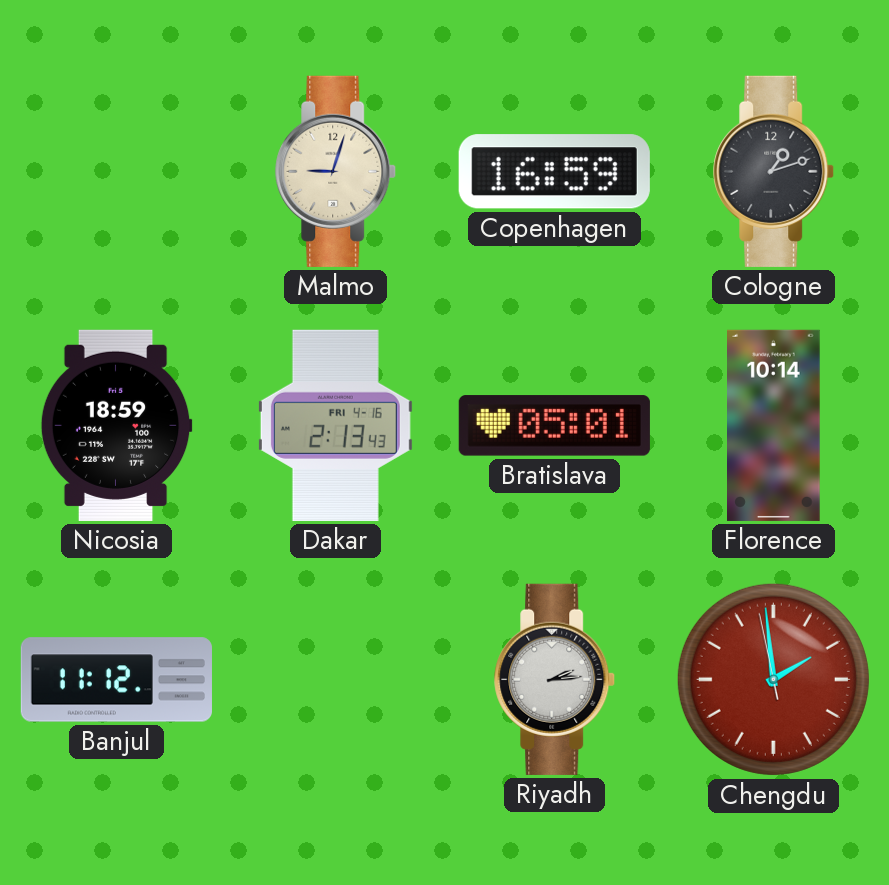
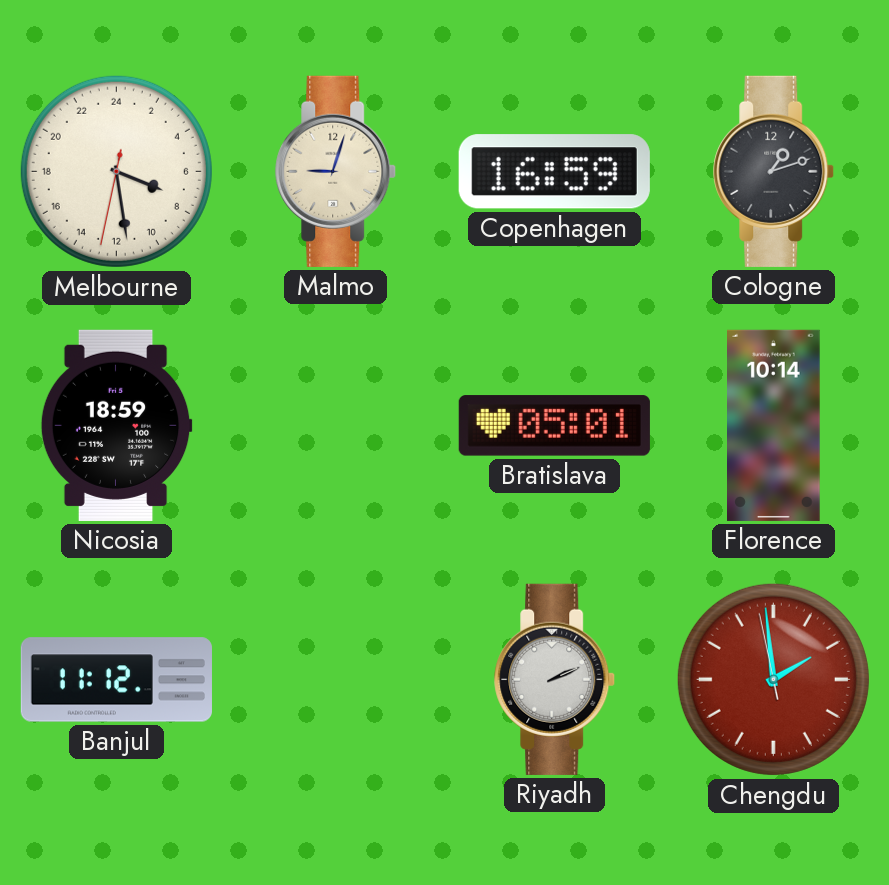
Melbourne: none -> 7:28
Dakar: 2:13 -> none
Riyadh: 2:14 -> 2:11
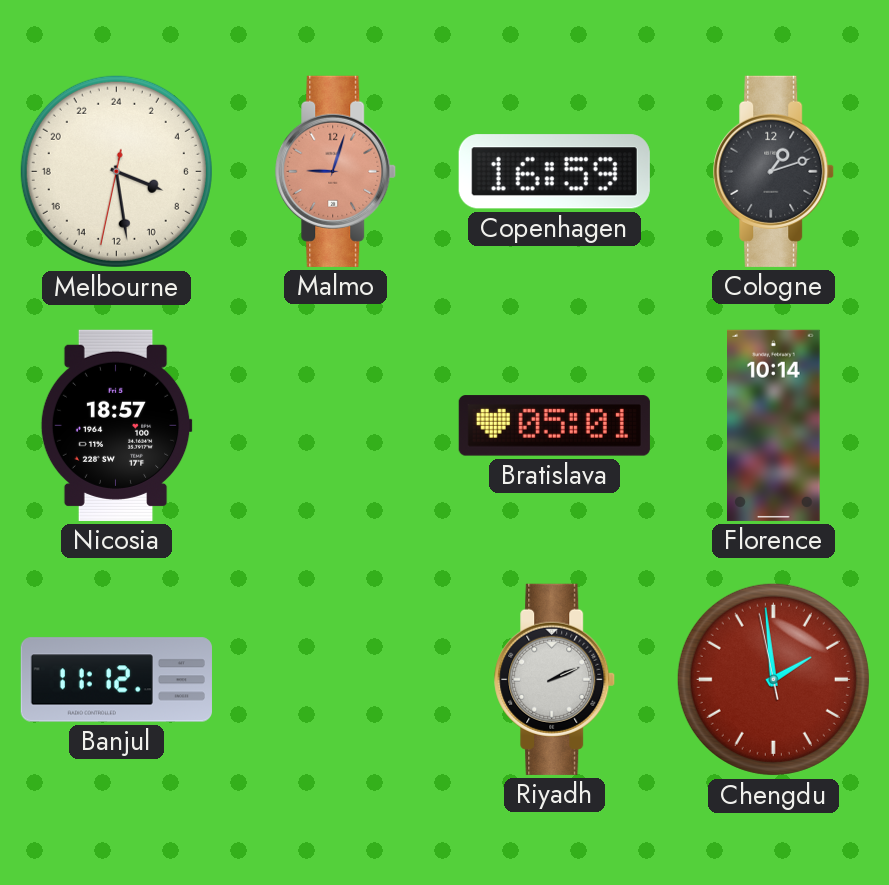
Malmo dial: cream -> salmon
Nicosia: 18:59 -> 18:57
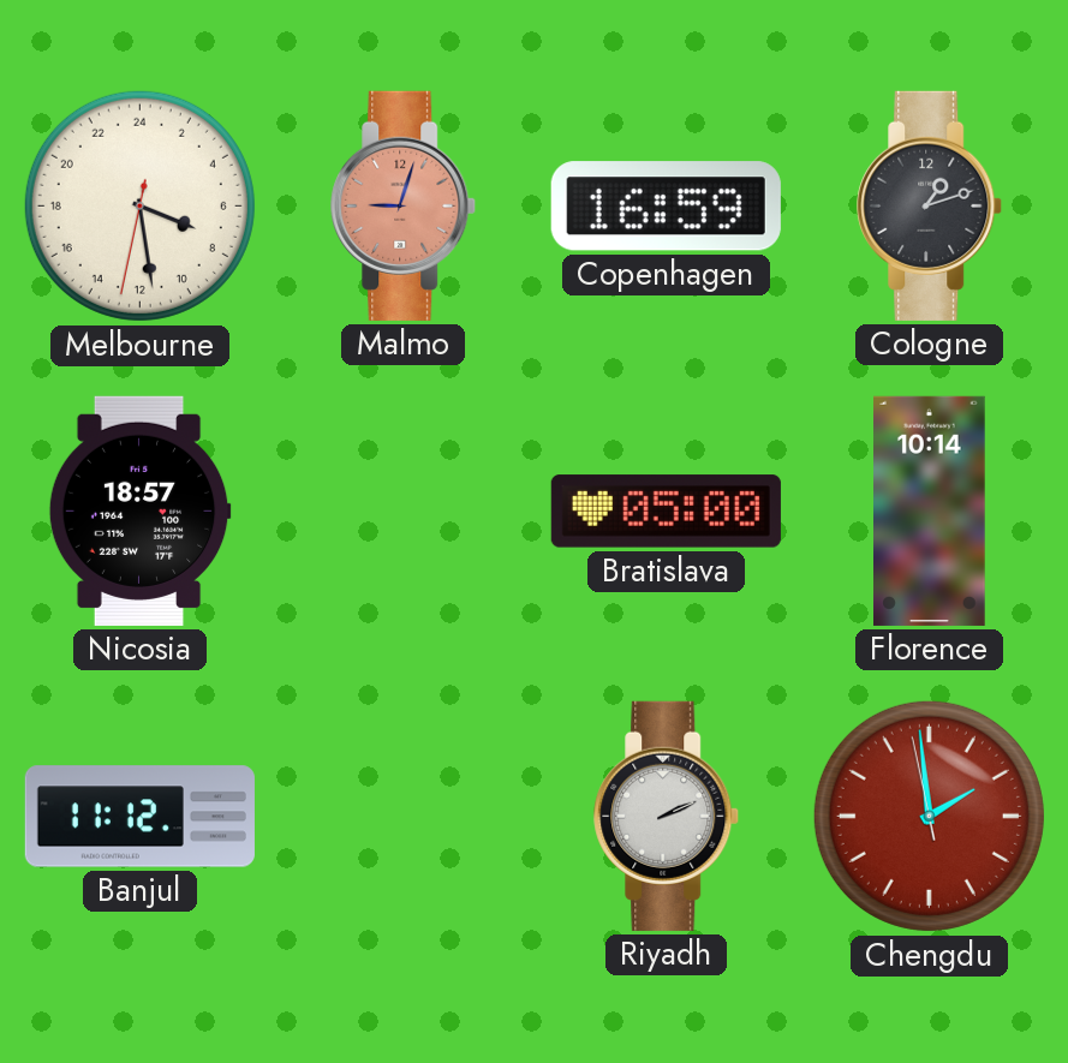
Bratislava: 05:01 -> 05:00
